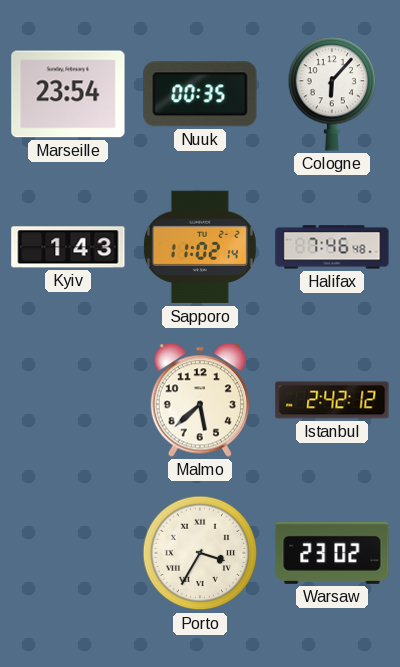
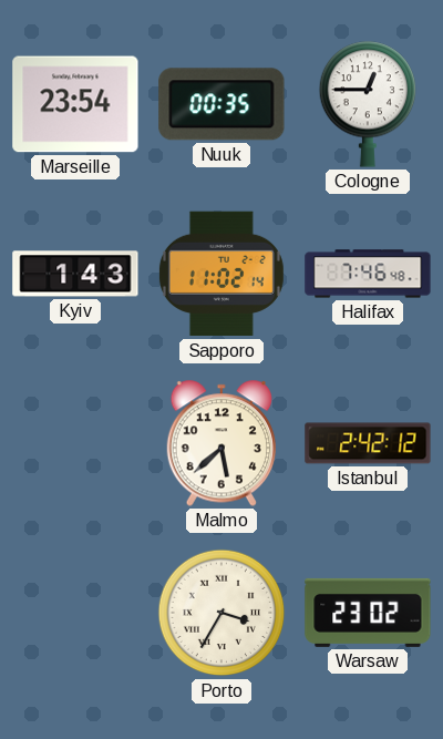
Cologne: 6:07 -> 12:45
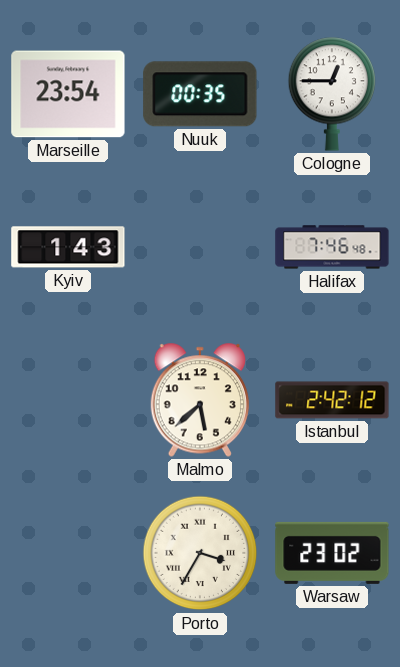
Sapporo: 11:02 -> none
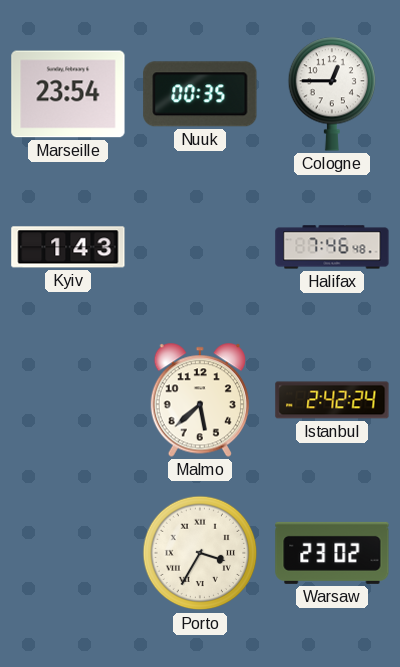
Istanbul: 2:42:12 -> 2:42:24
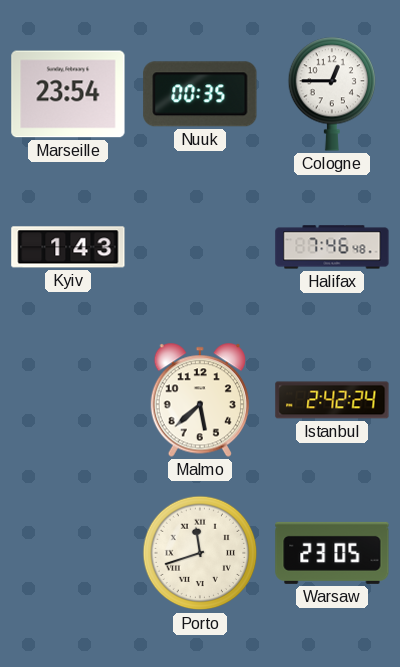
Porto: 3:35 -> 11:42
Warsaw: 23:02 -> 23:05
